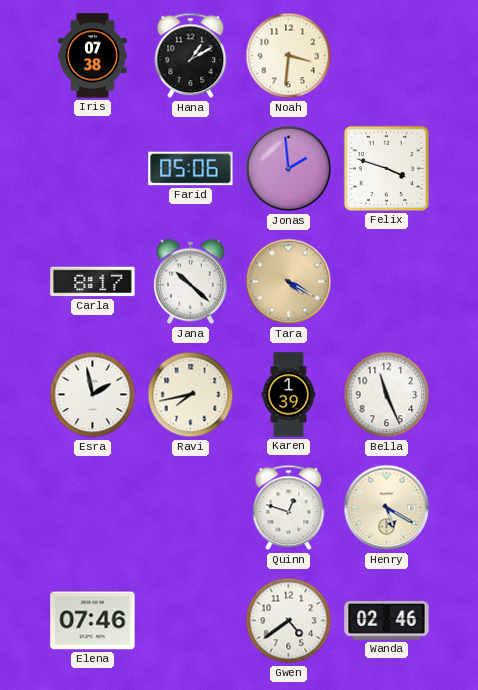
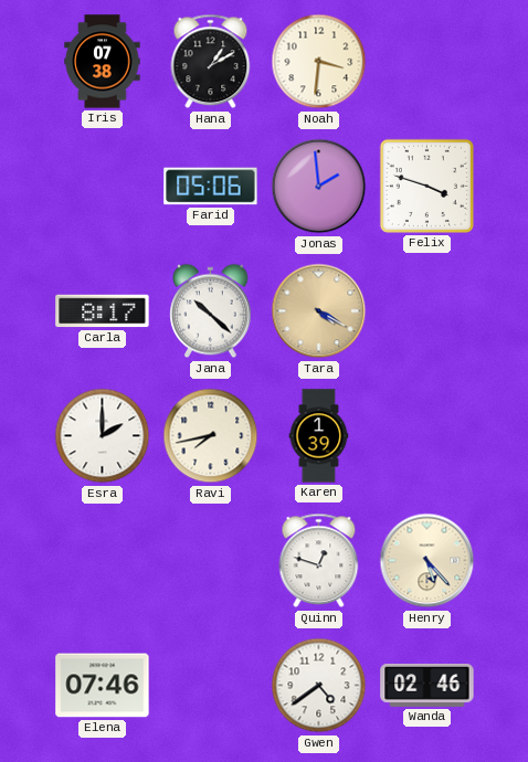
Esra: 1:58 -> 2:00
Bella: 11:26 -> none
Henry: 5:20 -> 5:23
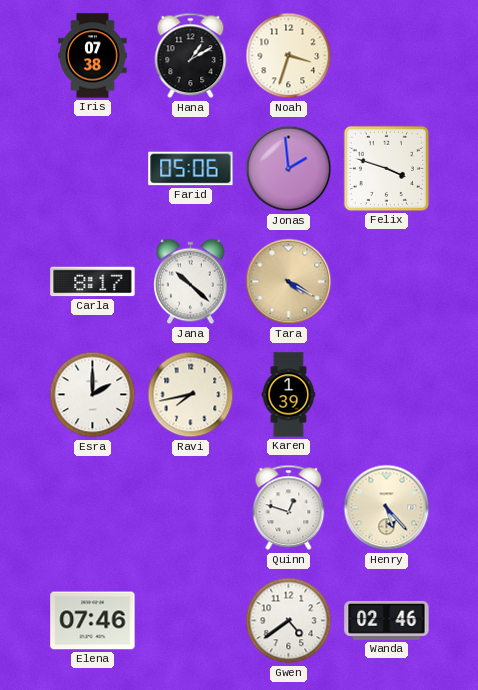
Noah: 3:31 -> 3:33
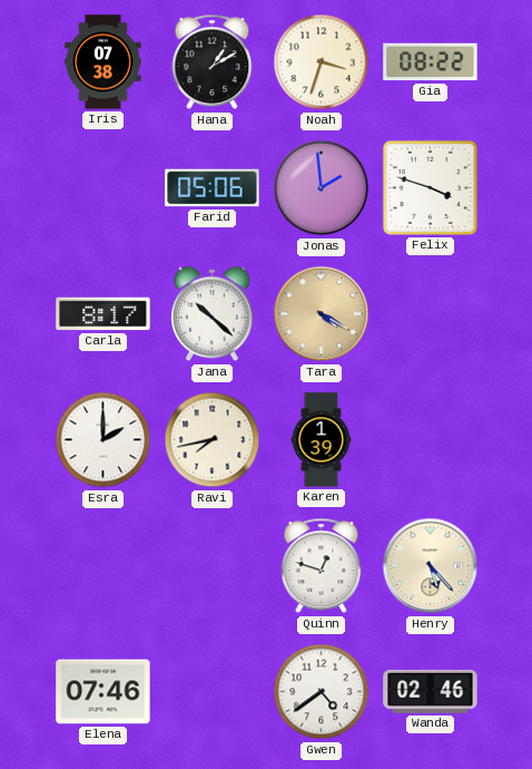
Gia: none -> 08:22
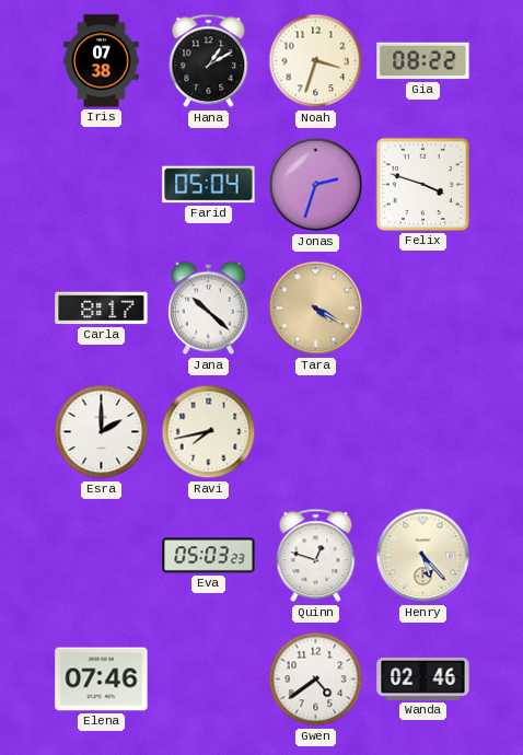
Farid: 05:06 -> 05:04
Jonas: 1:59 -> 2:33
Karen: 1:39 -> none
Eva: none -> 05:03
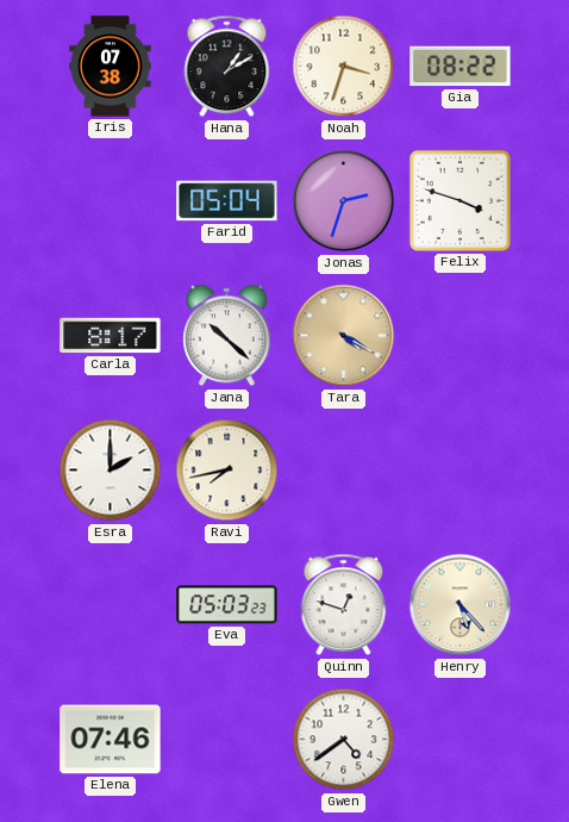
Wanda: 02:46 -> none
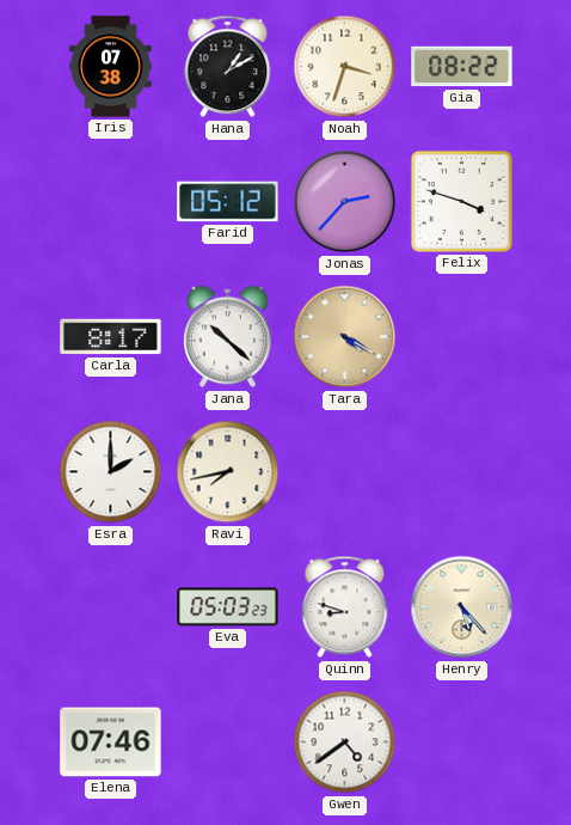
Farid: 05:04 -> 05:12
Jonas: 2:33 -> 2:37
Quinn: 12:48 -> 8:48
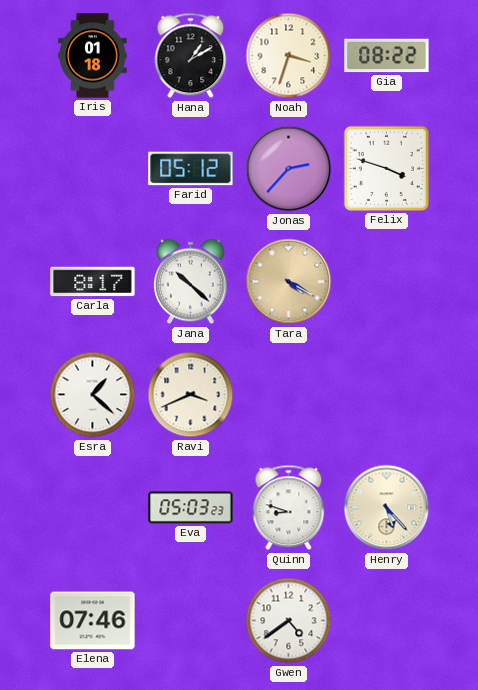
Iris: 07:38 -> 01:18
Esra: 2:00 -> 1:22
Ravi: 7:43 -> 3:41
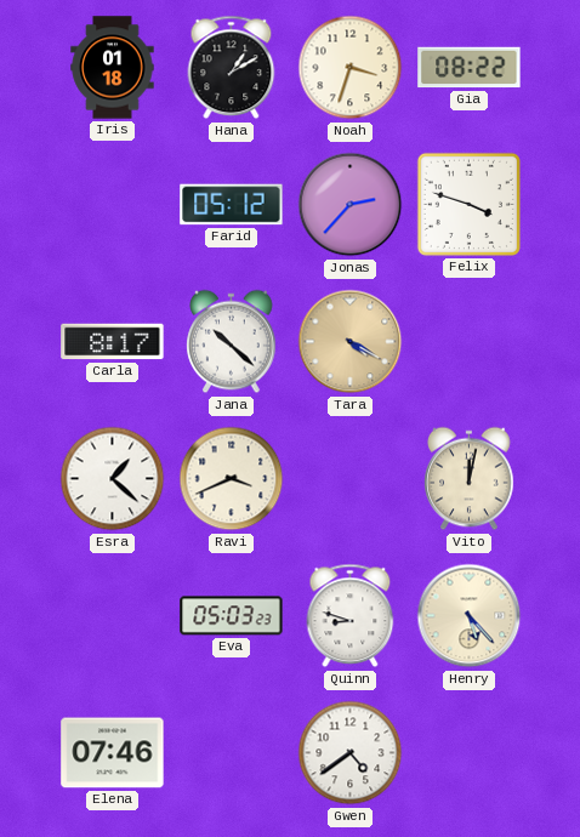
Vito: none -> 12:02
